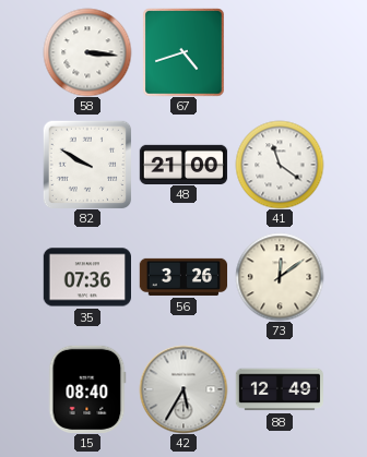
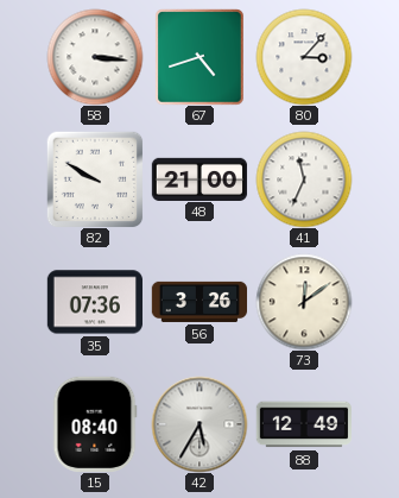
80: none -> 3:07
41: 11:21 -> 11:34
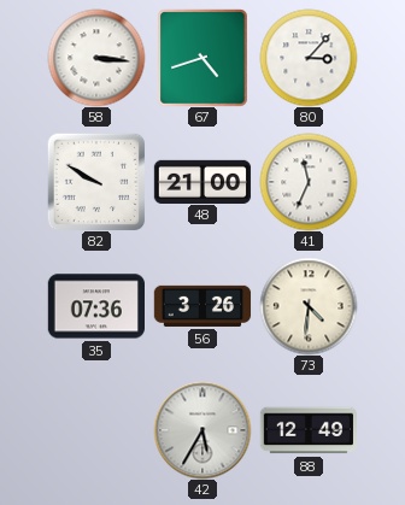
73: 12:09 -> 4:31
15: 08:40 -> none
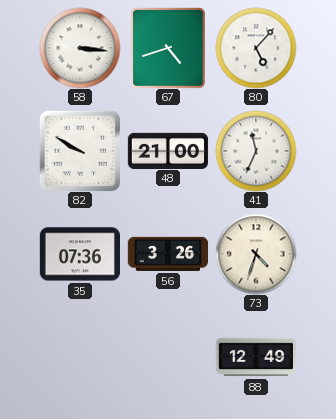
80: 3:07 -> 5:07
73: 4:31 -> 4:33
42: 5:35 -> none
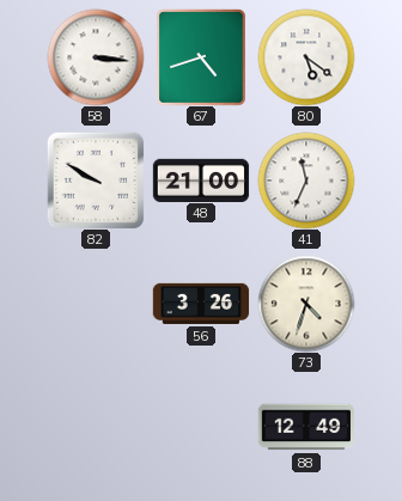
80: 5:07 -> 5:21
35: 07:36 -> none
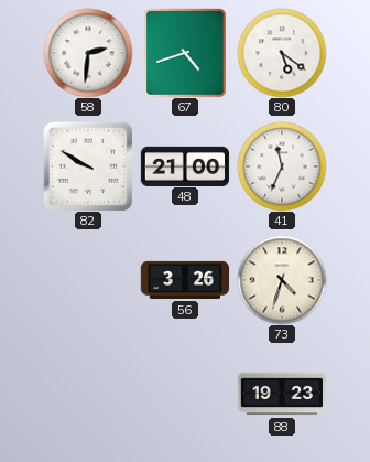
58: 3:16 -> 2:31
88: 12:49 -> 19:23
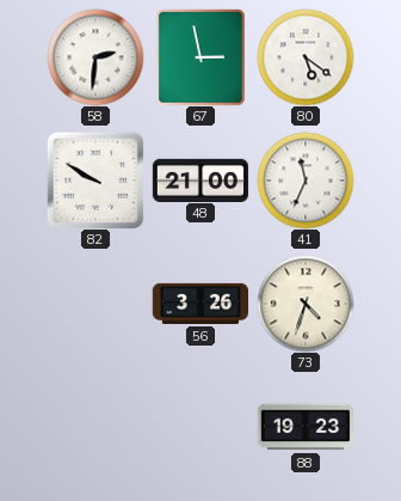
67: 4:42 -> 2:58
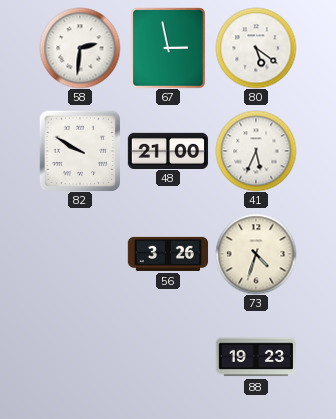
41: 11:34 -> 5:34
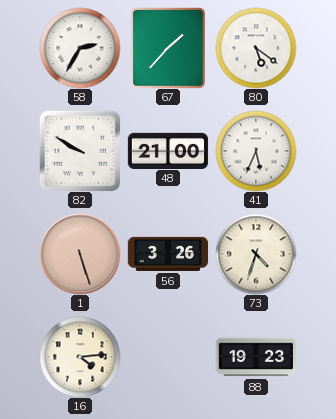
58: 2:31 -> 2:35
67: 2:58 -> 1:37
1: none -> 5:27
16: none -> 4:14
